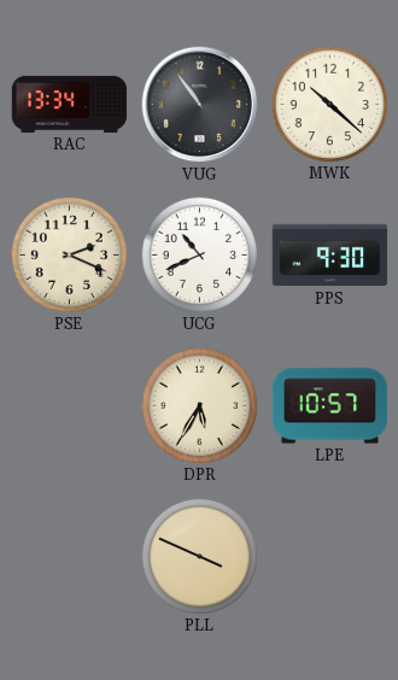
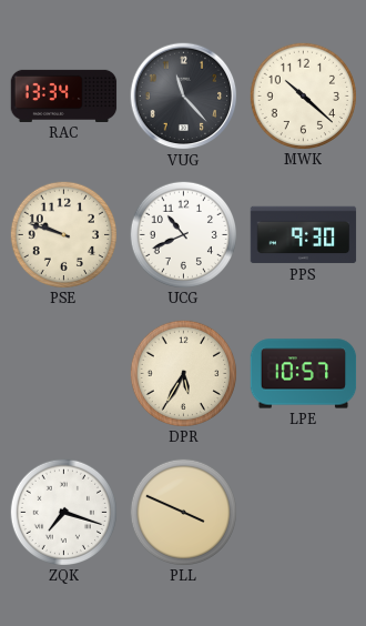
VUG: 10:54 -> 11:23
PSE: 2:19 -> 9:48
ZQK: none -> 7:18
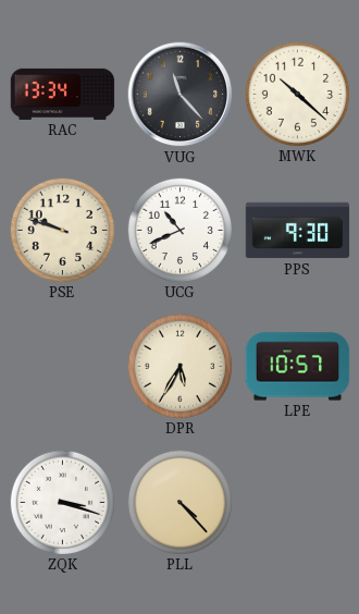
ZQK: 7:18 -> 3:18
PLL: 3:49 -> 4:23
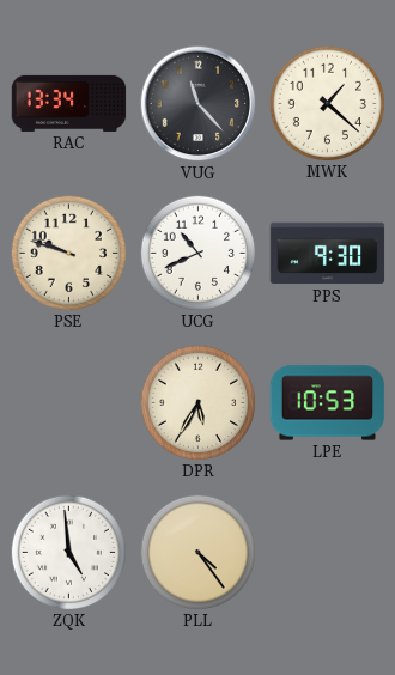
MWK: 10:22 -> 1:22
LPE: 10:57 -> 10:53
ZQK: 3:18 -> 4:59
PLL: 4:23 -> 4:24
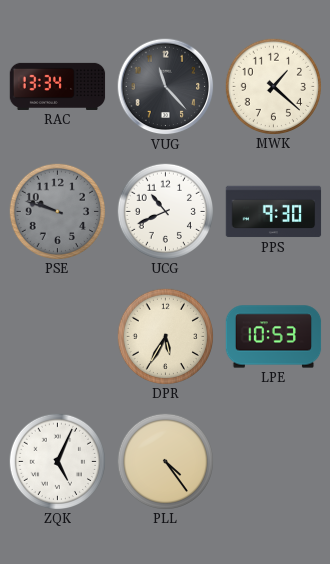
PSE dial: cream -> grey
ZQK: 4:59 -> 5:04
